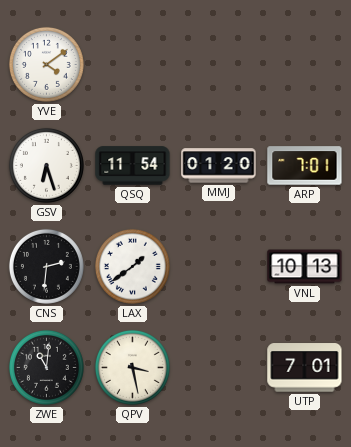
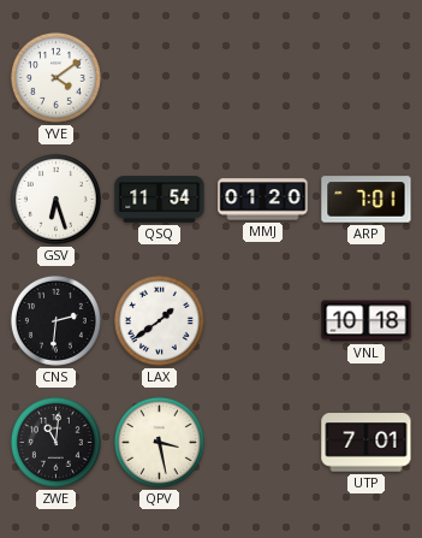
VNL: 10:13 -> 10:18
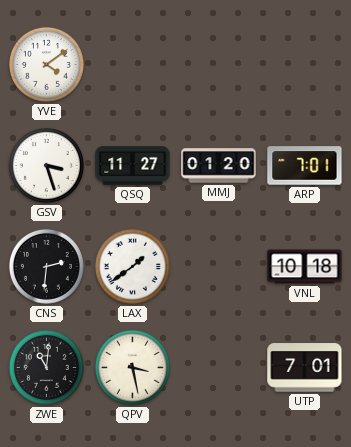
GSV: 6:27 -> 3:27
QSQ: 11:54 -> 11:27
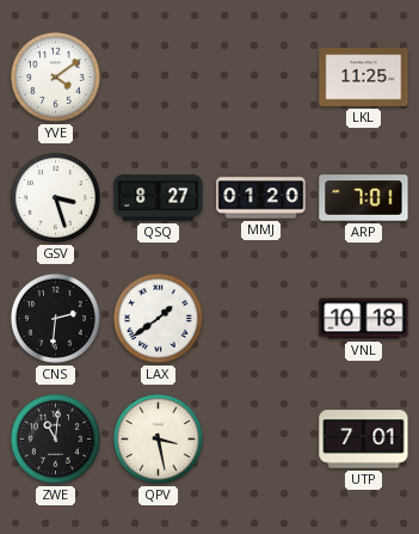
LKL: none -> 11:25
QSQ: 11:27 -> 8:27
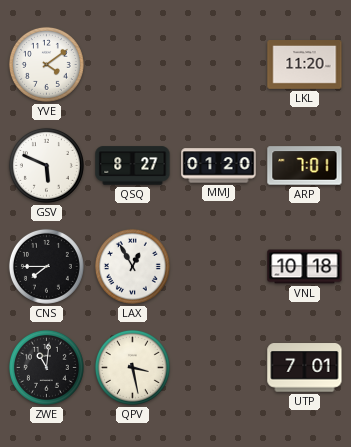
LKL: 11:25 -> 11:20
GSV: 3:27 -> 5:49
CNS: 2:31 -> 7:45
LAX: 1:39 -> 12:55
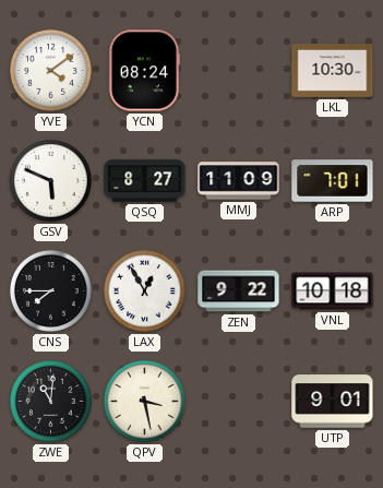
YCN: none -> 08:24
LKL: 11:20 -> 10:30
MMJ: 01:20 -> 11:09
ZEN: none -> 9:22
UTP: 7:01 -> 9:01
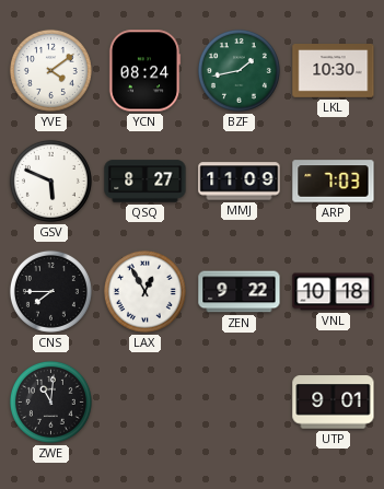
BZF: none -> 1:43
ARP: 7:01 -> 7:03
QPV: 3:28 -> none
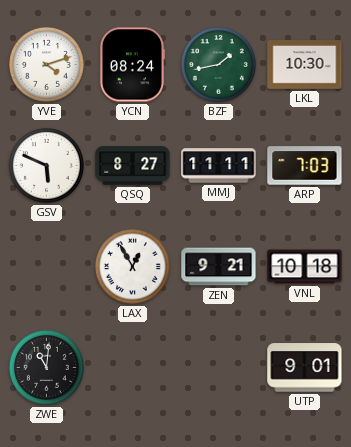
YVE: 4:09 -> 4:12
MMJ: 11:09 -> 11:11
CNS: 7:45 -> none
ZEN: 9:22 -> 9:21
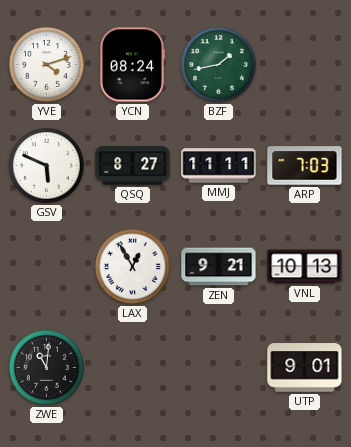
LKL: 10:30 -> none
VNL: 10:18 -> 10:13
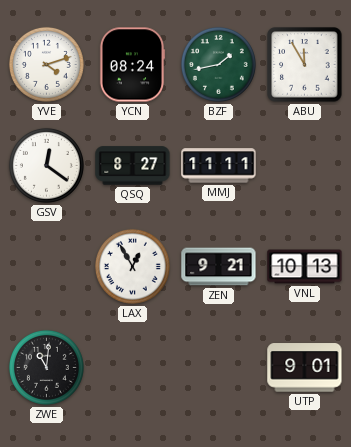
ABU: none -> 11:55
GSV: 5:49 -> 12:21
ARP: 7:03 -> none
